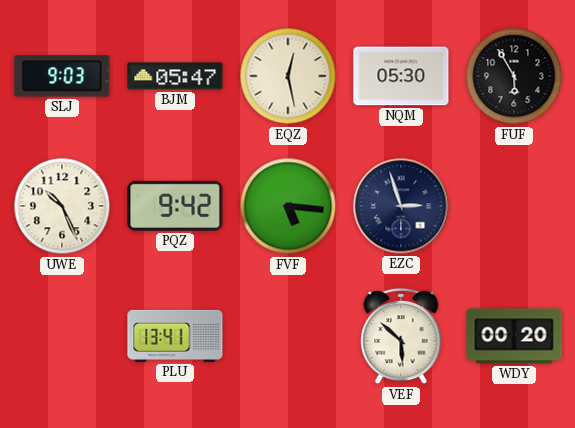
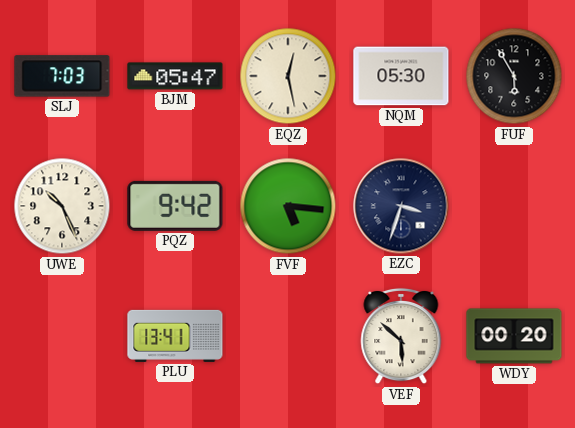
SLJ: 9:03 -> 7:03
EZC: 2:57 -> 3:33
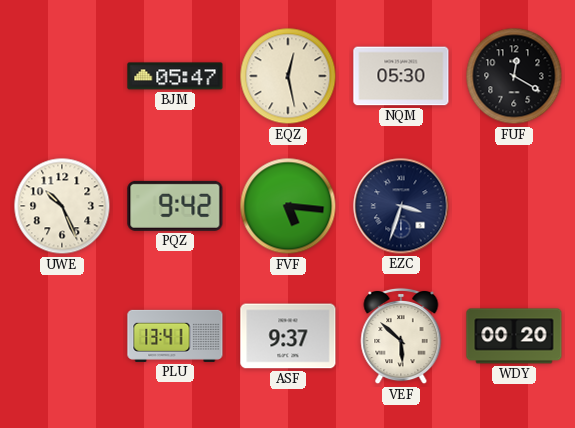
SLJ: 7:03 -> none
FUF: 5:55 -> 12:20
ASF: none -> 9:37
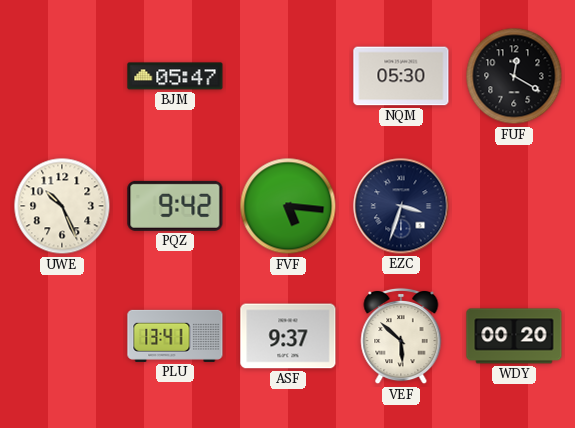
EQZ: 12:28 -> none
